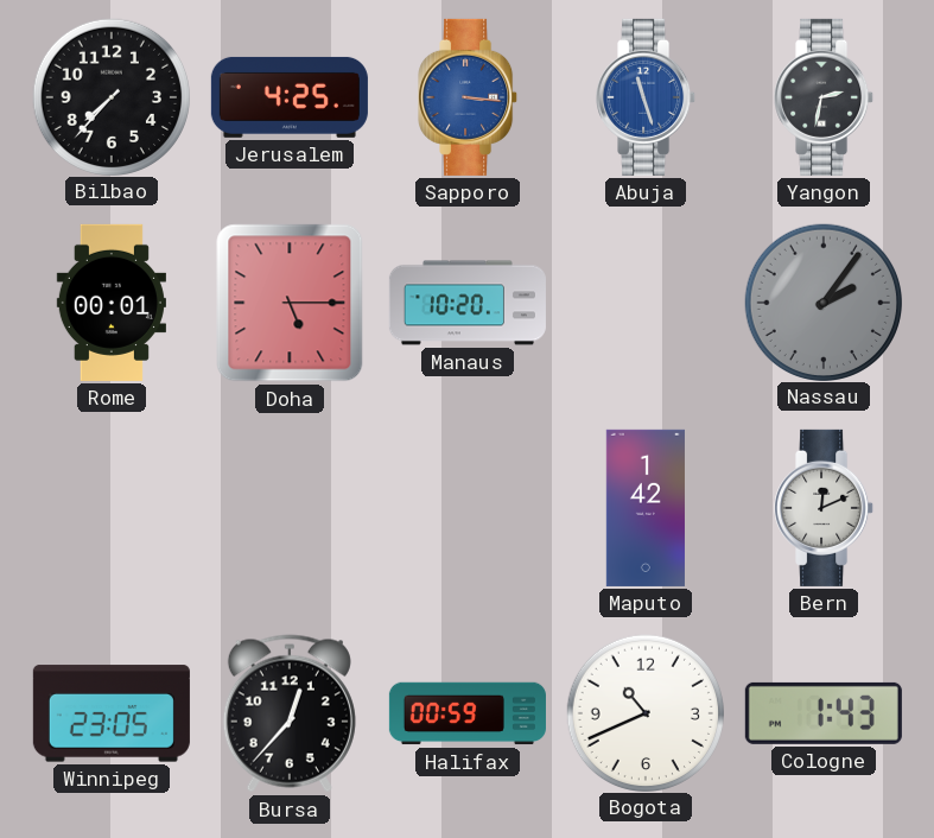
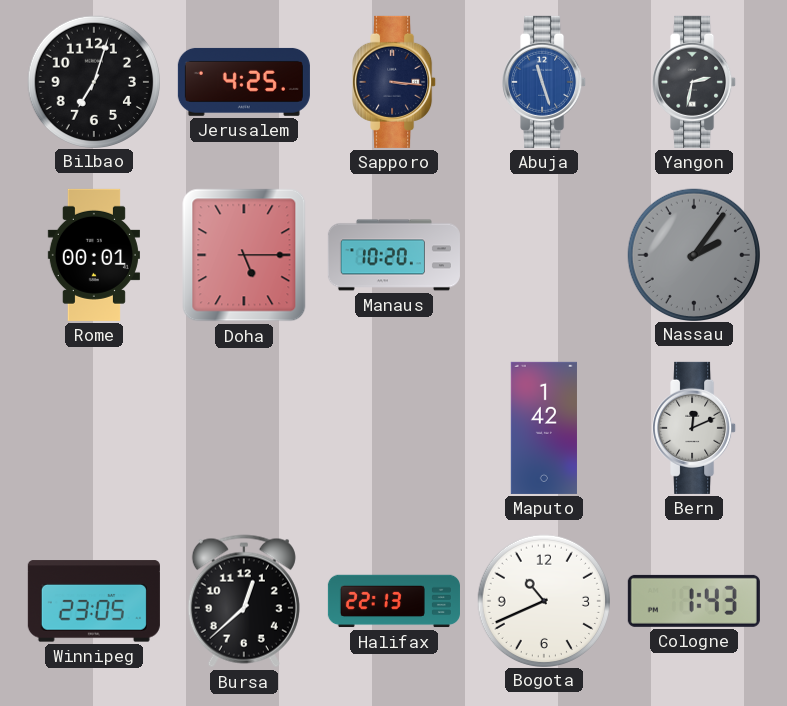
Bilbao: 7:37 -> 7:03
Sapporo dial: blue -> navy
Bursa: 12:37 -> 12:38
Halifax: 00:59 -> 22:13
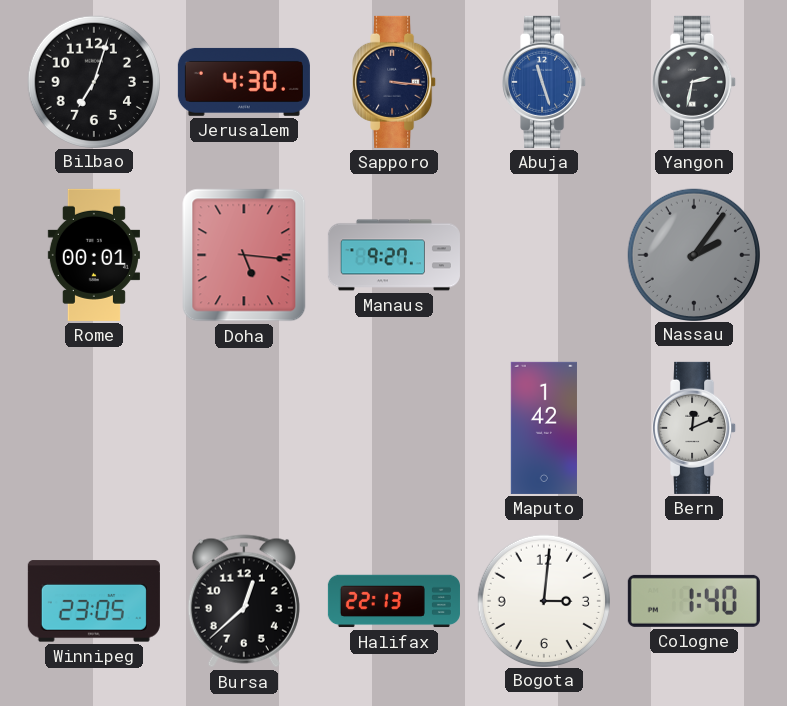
Jerusalem: 4:25 -> 4:30
Doha: 5:15 -> 5:16
Manaus: 10:20 -> 9:27
Bogota: 10:41 -> 3:01
Cologne: 1:43 -> 1:40
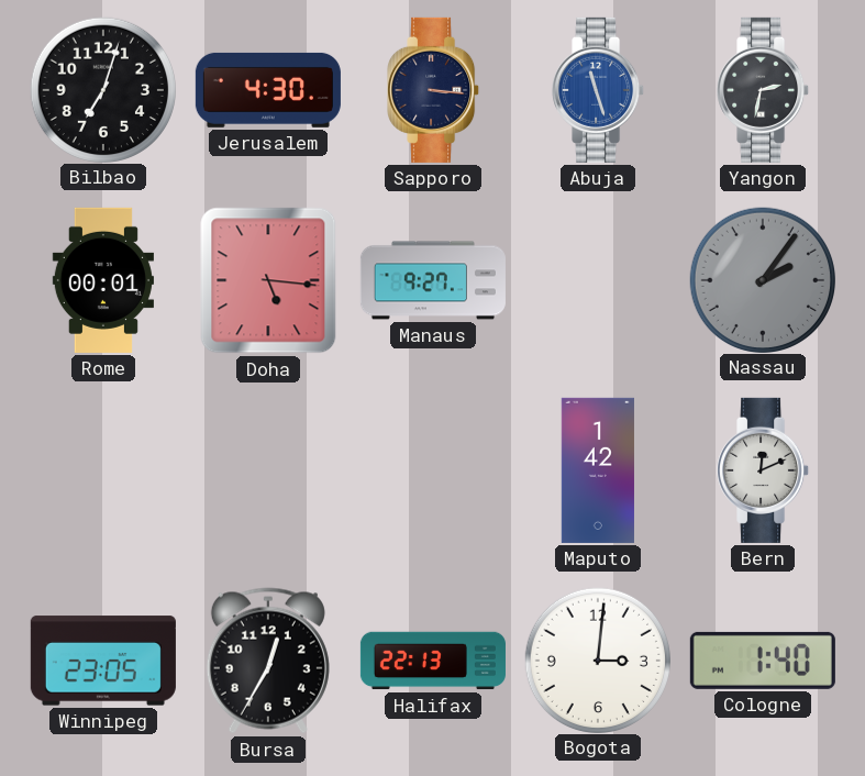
Bursa: 12:38 -> 12:35
